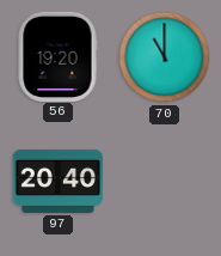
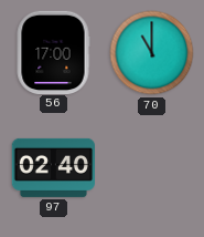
56: 19:20 -> 17:00
97: 20:40 -> 02:40
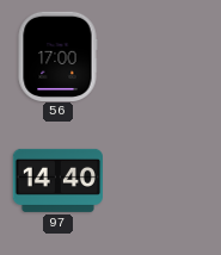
70: 11:00 -> none
97: 02:40 -> 14:40
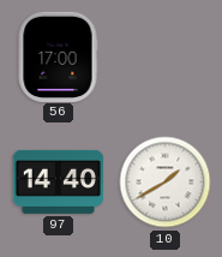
10: none -> 1:40
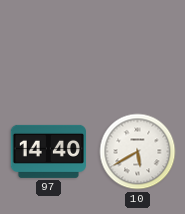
56: 17:00 -> none
10: 1:40 -> 5:40
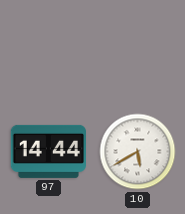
97: 14:40 -> 14:44
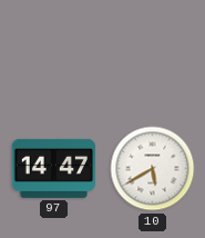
97: 14:44 -> 14:47
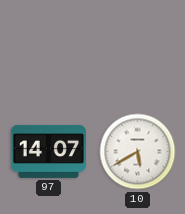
97: 14:47 -> 14:07
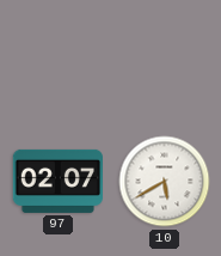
97: 14:07 -> 02:07
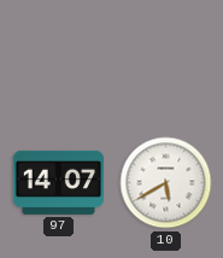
97: 02:07 -> 14:07
